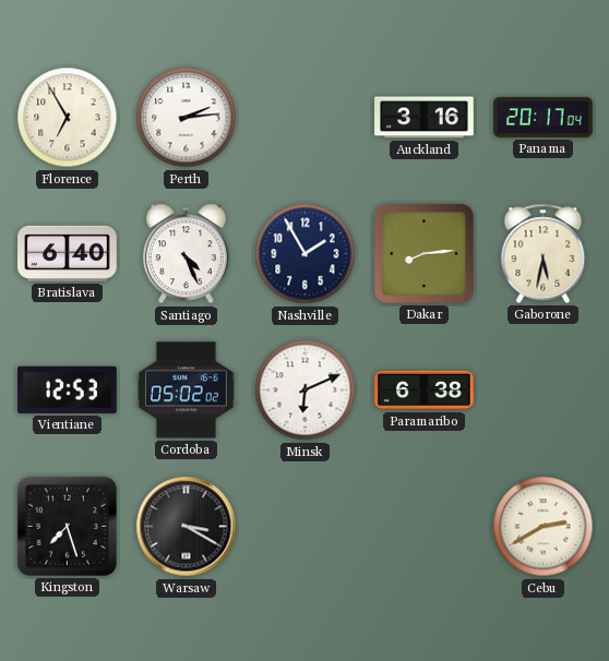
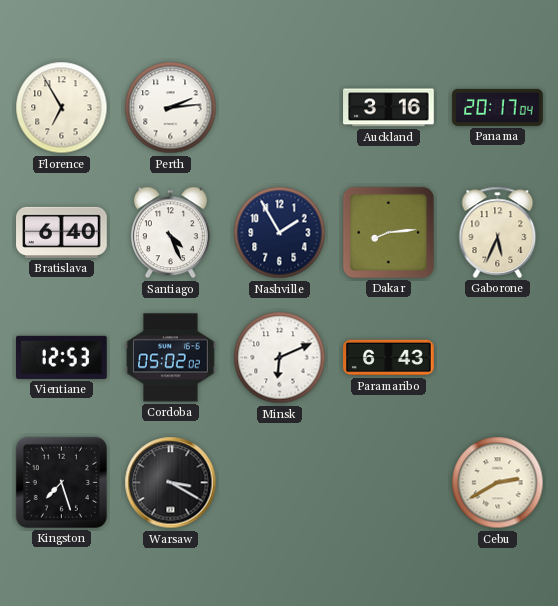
Gaborone: 5:32 -> 5:34
Paramaribo: 6:38 -> 6:43
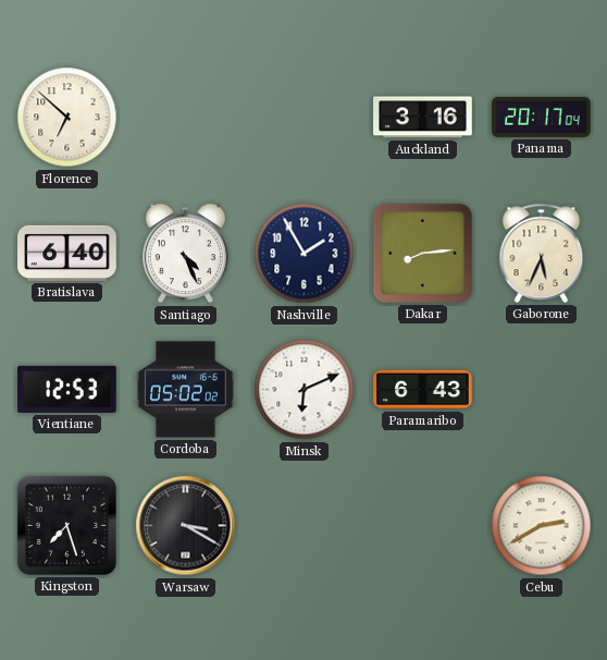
Florence: 6:55 -> 6:52
Perth: 2:14 -> none
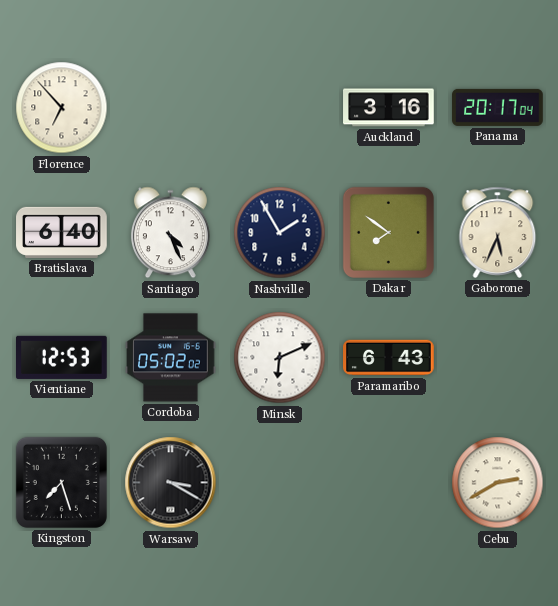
Florence: 6:52 -> 6:53
Dakar: 8:14 -> 7:51
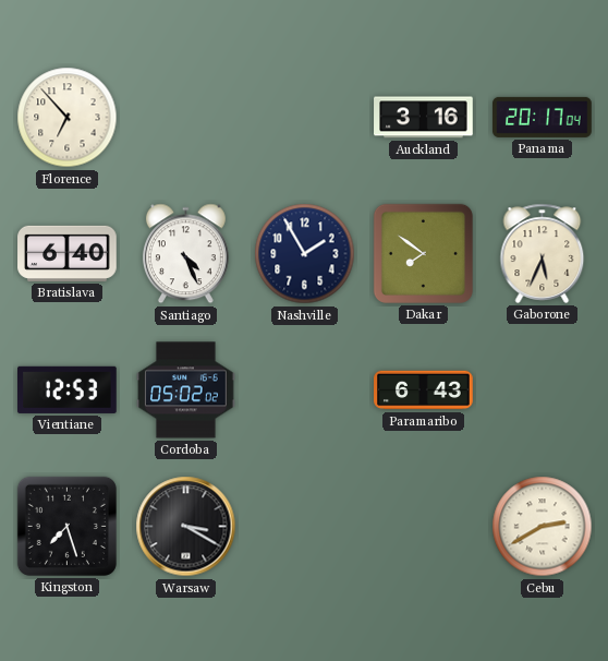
Minsk: 6:11 -> none
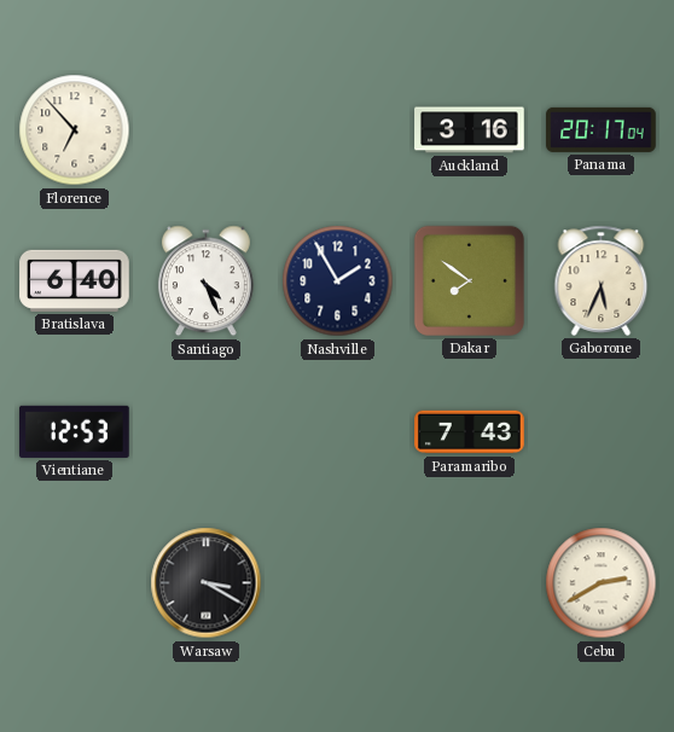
Cordoba: 05:02 -> none
Paramaribo: 6:43 -> 7:43
Kingston: 7:27 -> none
